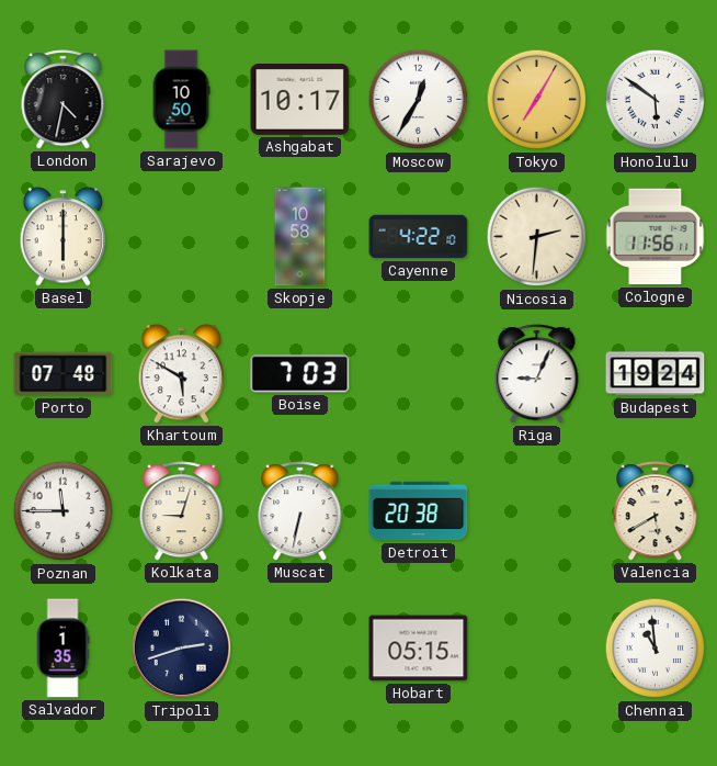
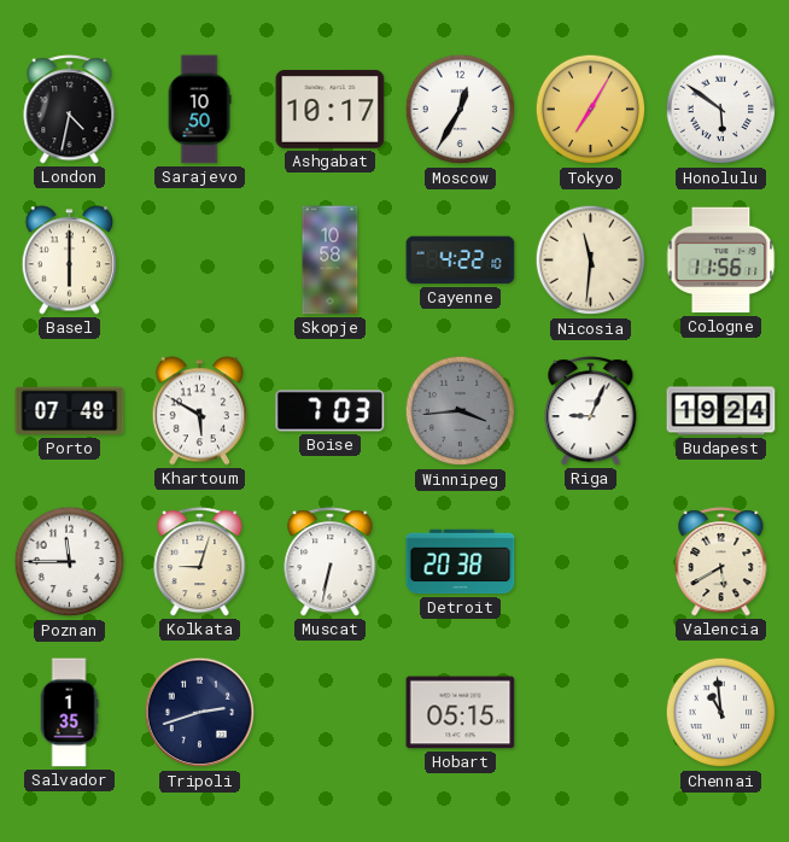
Nicosia: 2:31 -> 11:31
Winnipeg: none -> 3:44
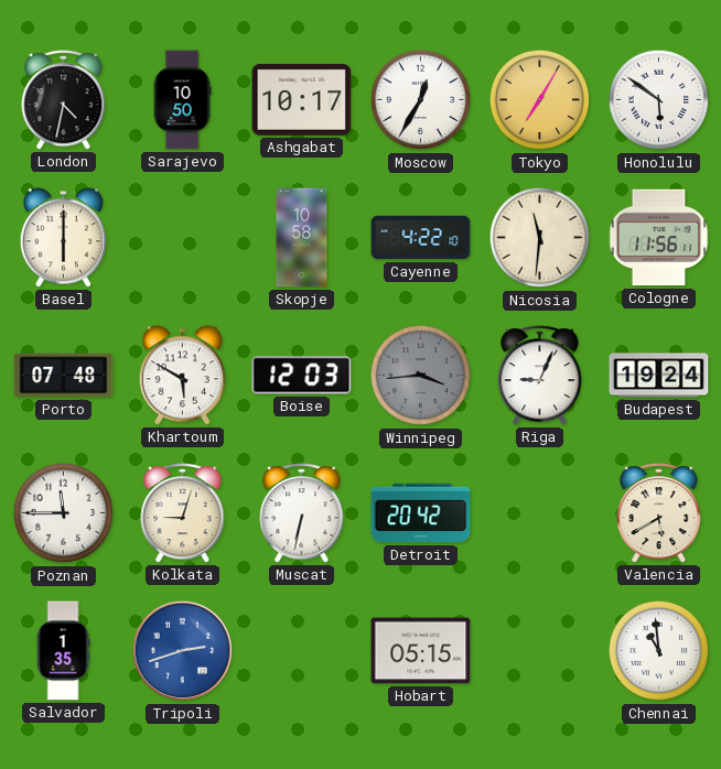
Boise: 7:03 -> 12:03
Detroit: 20:38 -> 20:42
Tripoli dial: navy -> blue
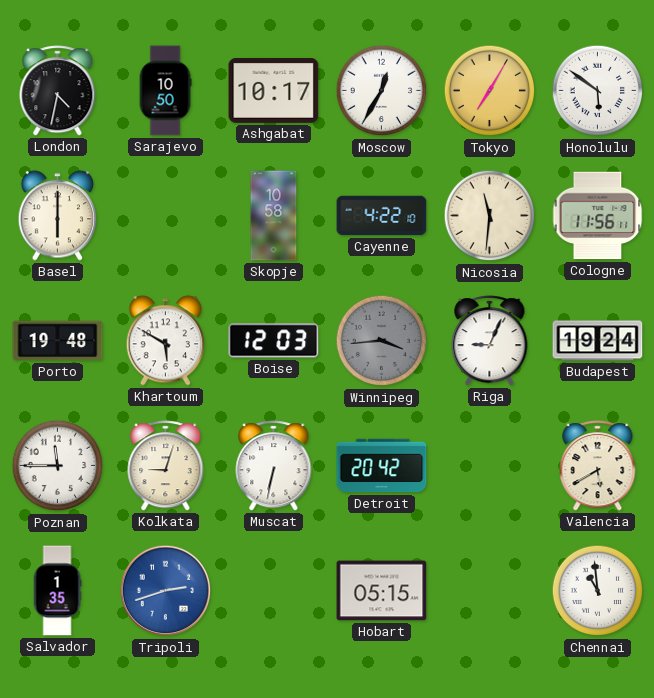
Porto: 07:48 -> 19:48
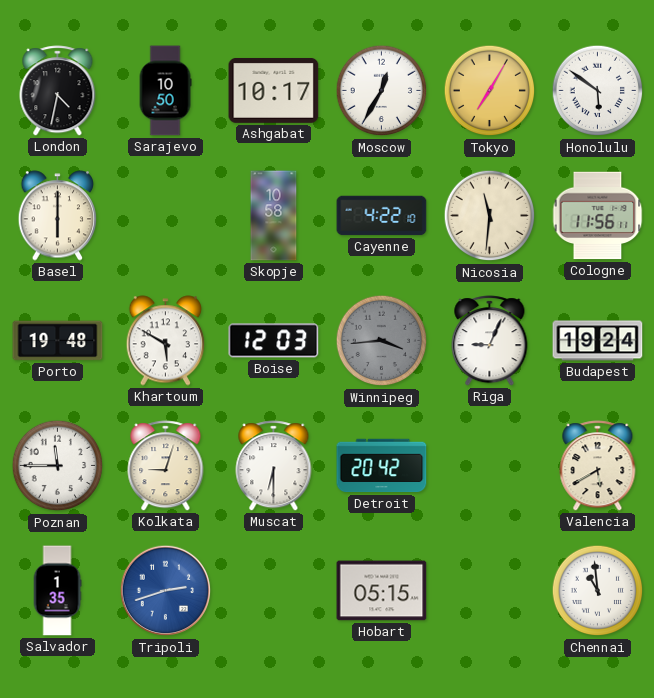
Muscat: 6:32 -> 6:30
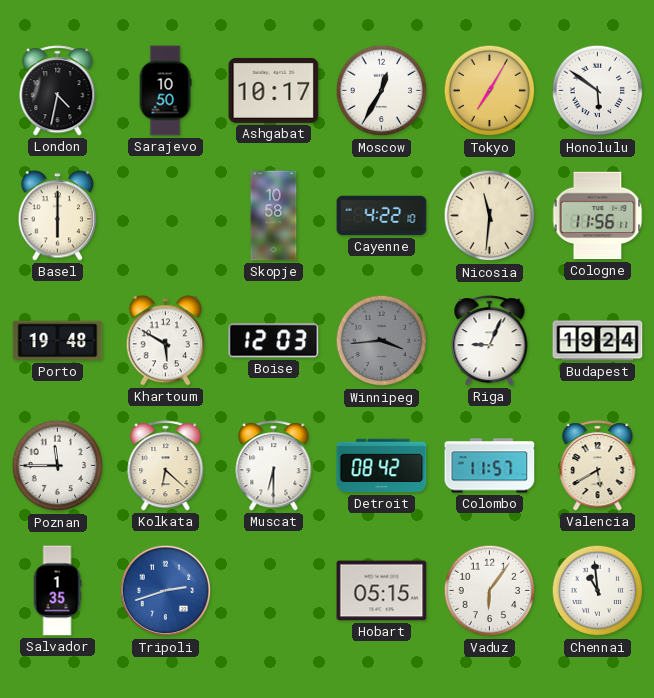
Kolkata: 9:03 -> 6:22
Detroit: 20:42 -> 08:42
Colombo: none -> 11:57
Vaduz: none -> 6:06
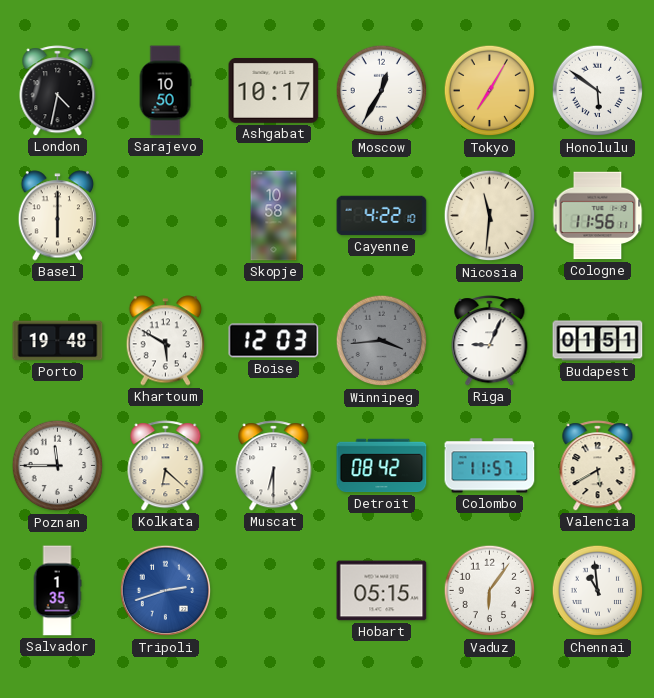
Budapest: 19:24 -> 01:51
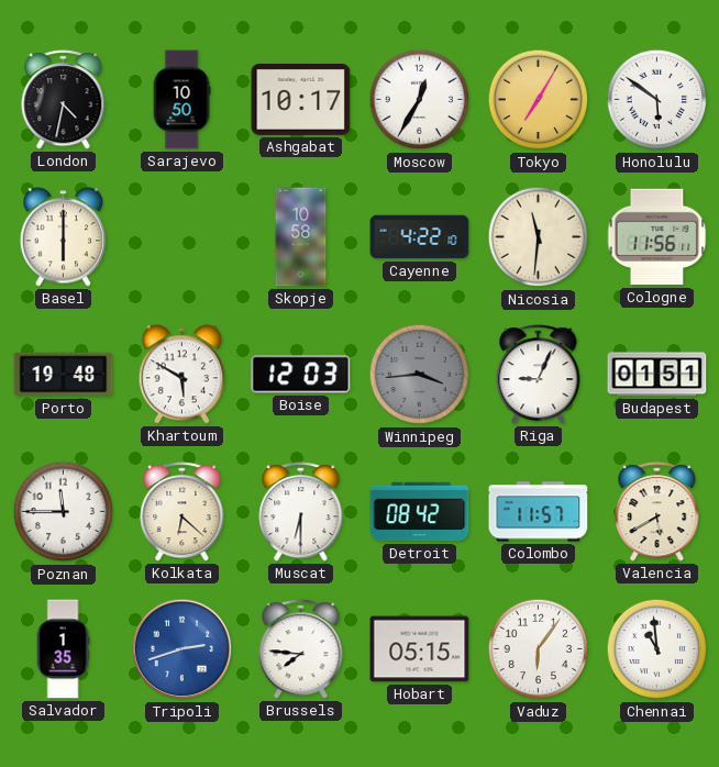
Brussels: none -> 7:46
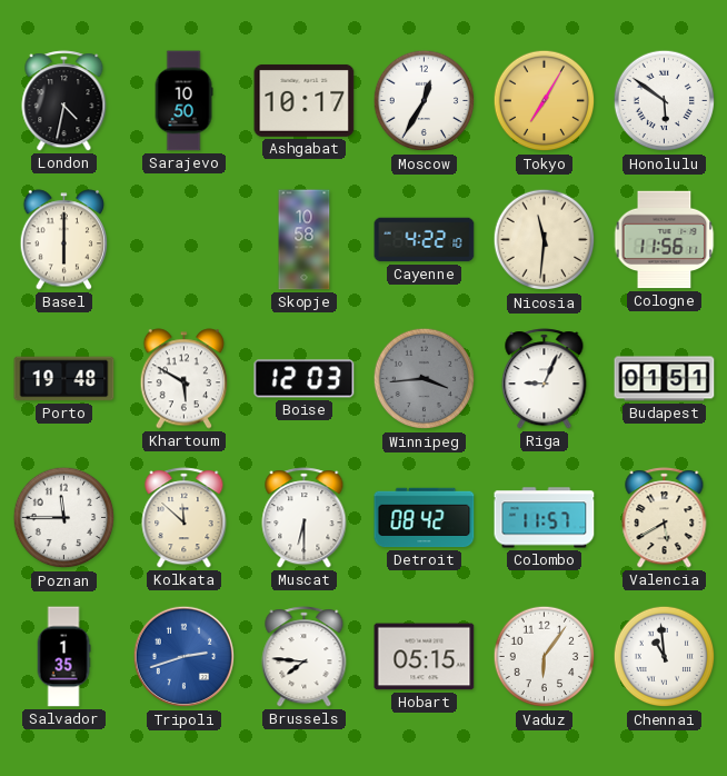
Kolkata: 6:22 -> 11:52
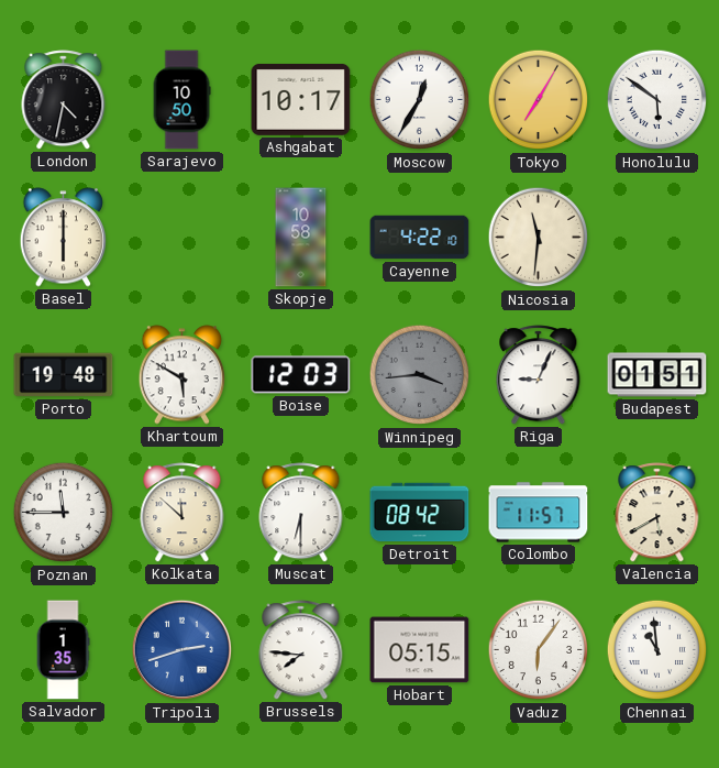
Cologne: 11:56 -> none
